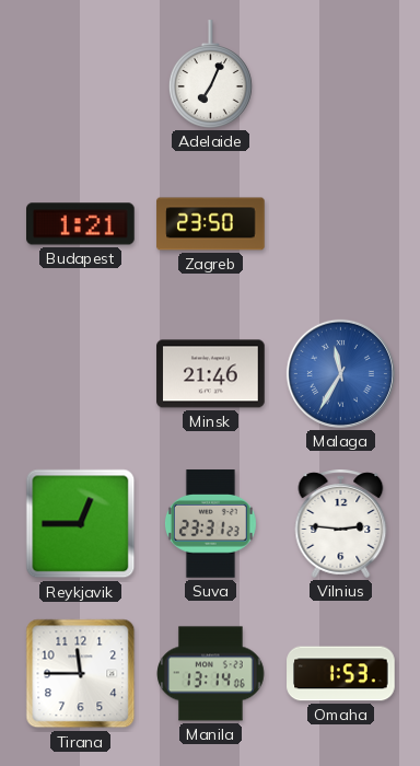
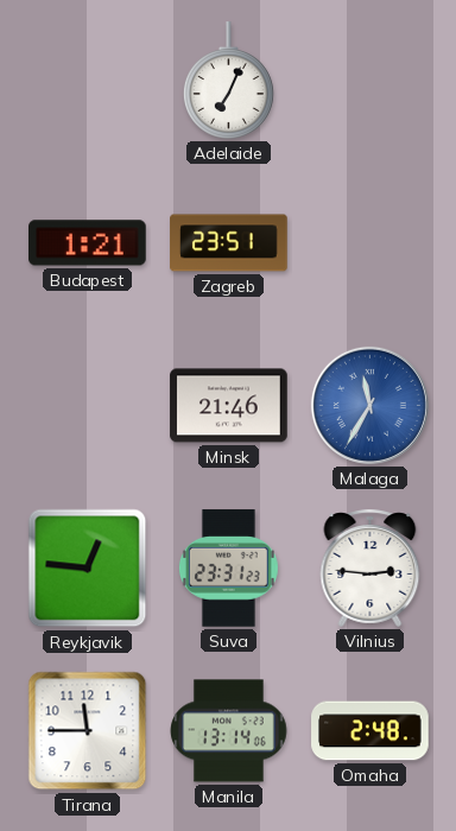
Zagreb: 23:50 -> 23:51
Reykjavik: 12:45 -> 12:46
Omaha: 1:53 -> 2:48
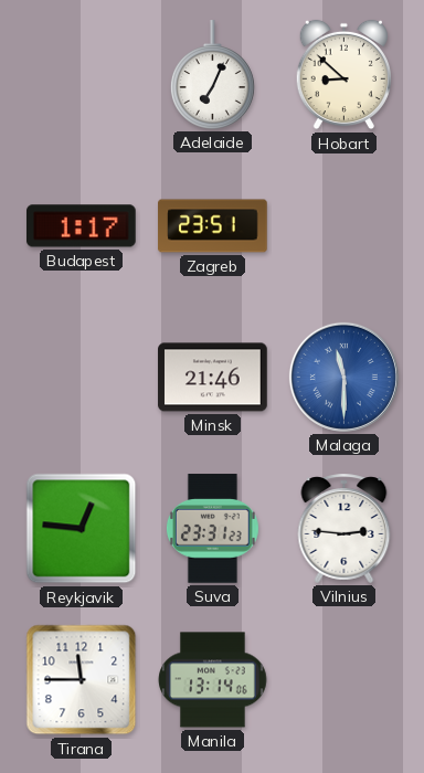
Hobart: none -> 8:52
Budapest: 1:21 -> 1:17
Malaga: 11:35 -> 11:30
Omaha: 2:48 -> none
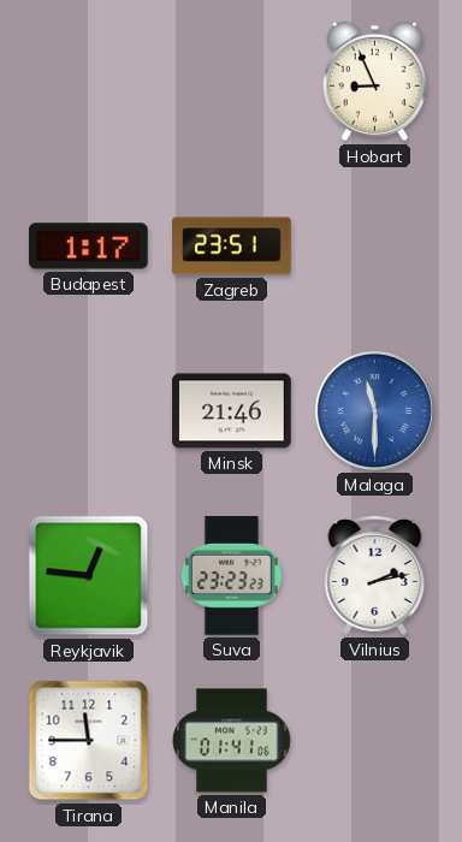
Adelaide: 7:04 -> none
Hobart: 8:52 -> 8:56
Suva: 23:31 -> 23:23
Vilnius: 2:46 -> 2:13
Manila: 13:14 -> 01:41
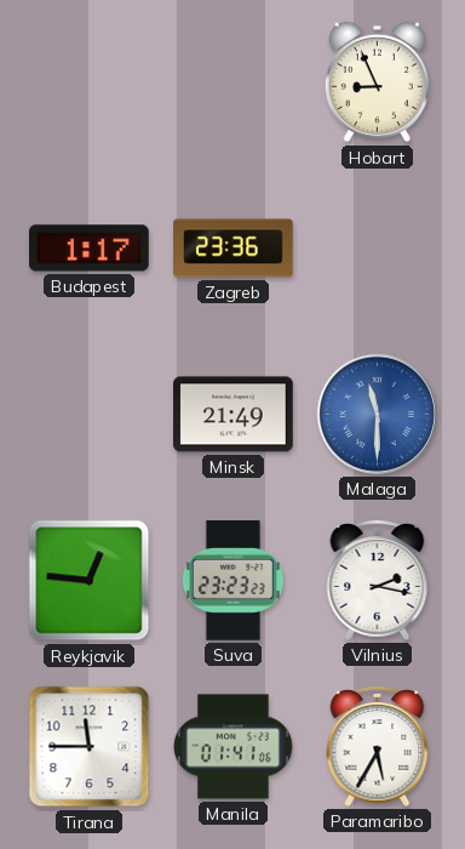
Zagreb: 23:51 -> 23:36
Minsk: 21:46 -> 21:49
Vilnius: 2:13 -> 2:17
Paramaribo: none -> 5:35
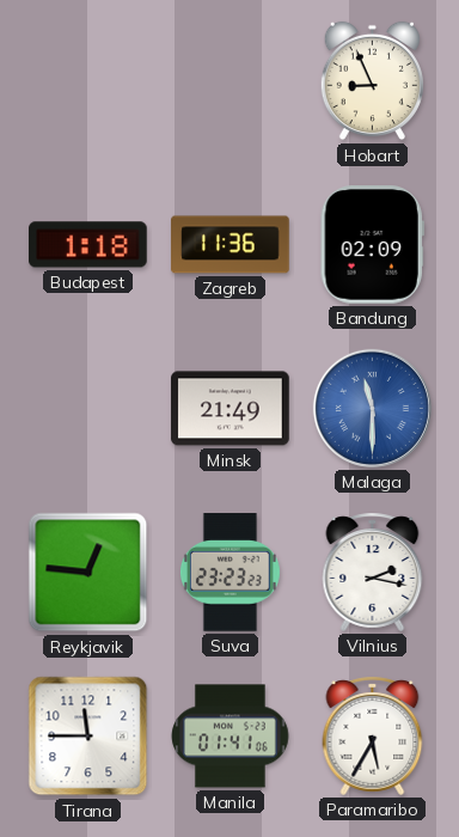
Budapest: 1:17 -> 1:18
Zagreb: 23:36 -> 11:36
Bandung: none -> 02:09
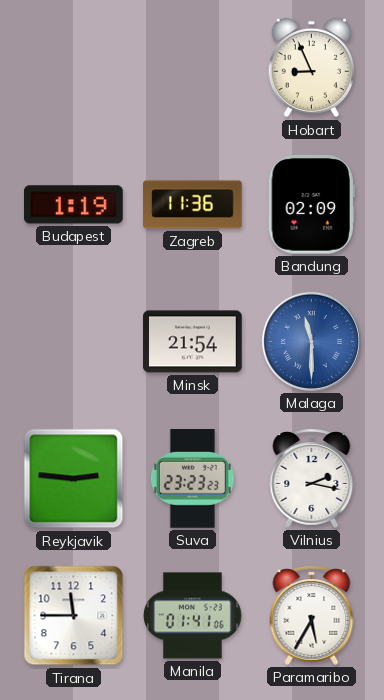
Budapest: 1:18 -> 1:19
Minsk: 21:49 -> 21:54
Reykjavik: 12:46 -> 2:46
